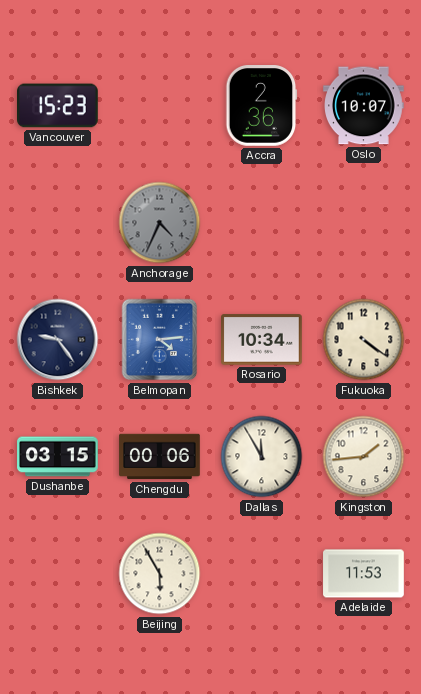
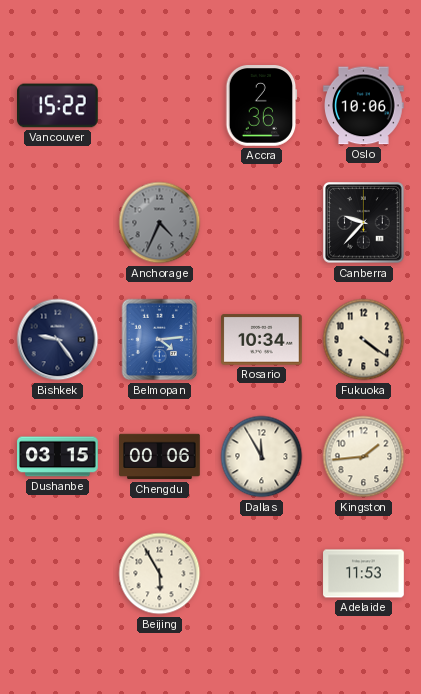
Vancouver: 15:23 -> 15:22
Oslo: 10:07 -> 10:06
Canberra: none -> 9:37
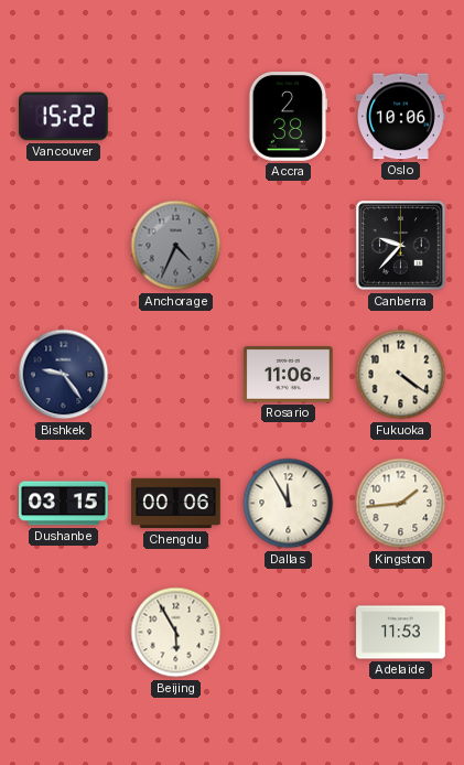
Accra: 2:36 -> 2:38
Belmopan: 4:14 -> none
Rosario: 10:34 -> 11:06
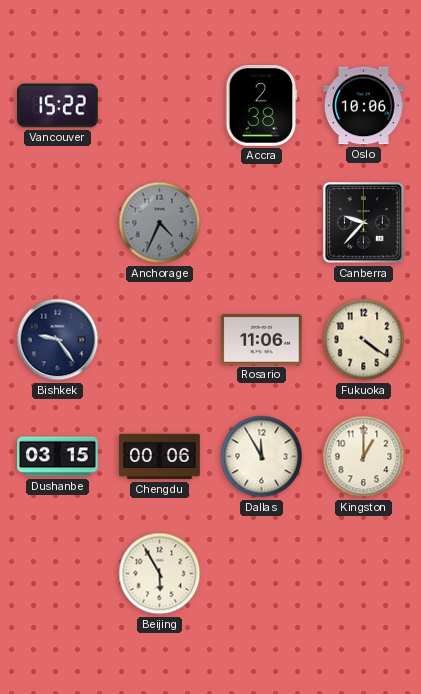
Kingston: 1:44 -> 1:00
Adelaide: 11:53 -> none
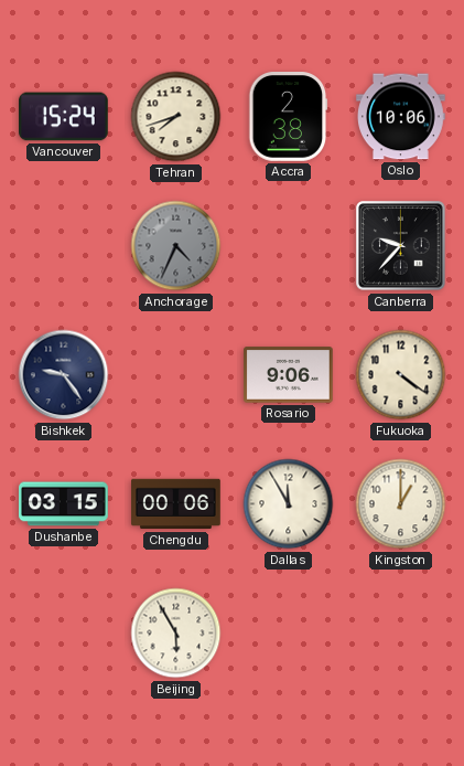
Vancouver: 15:22 -> 15:24
Tehran: none -> 7:42
Rosario: 11:06 -> 9:06
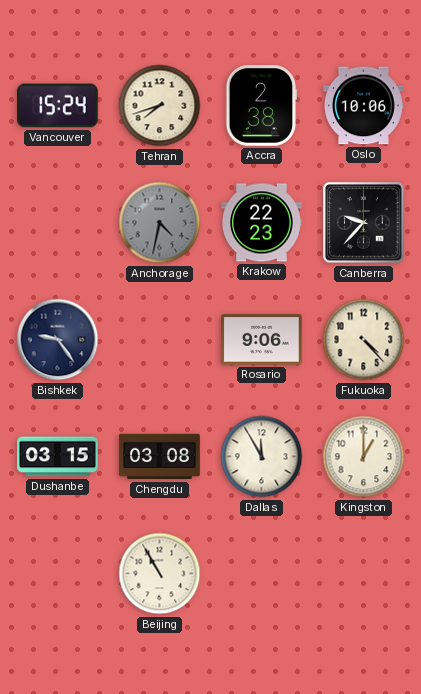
Anchorage: 4:34 -> 4:32
Krakow: none -> 22:23
Fukuoka: 4:21 -> 4:23
Chengdu: 00:06 -> 03:08
Beijing: 5:55 -> 10:55
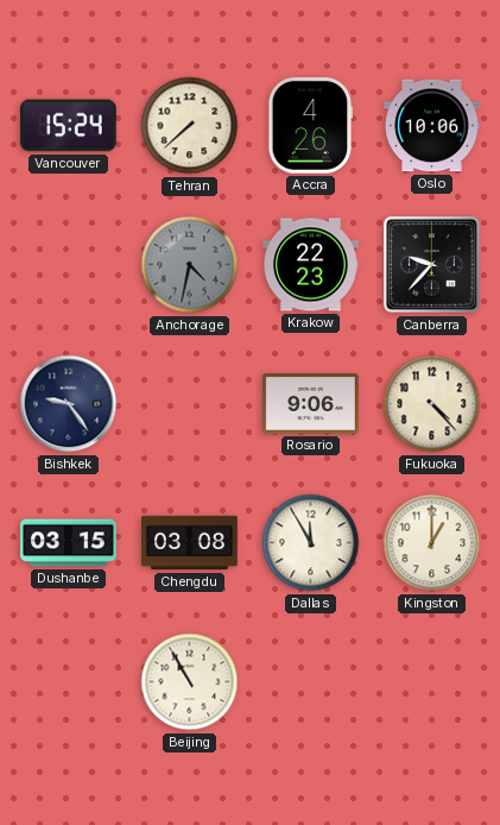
Tehran: 7:42 -> 7:38
Accra: 2:38 -> 4:26
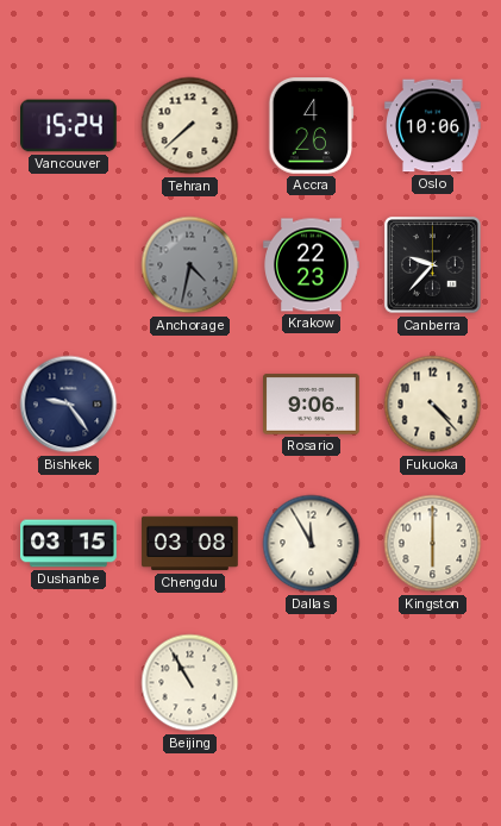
Kingston: 1:00 -> 6:00
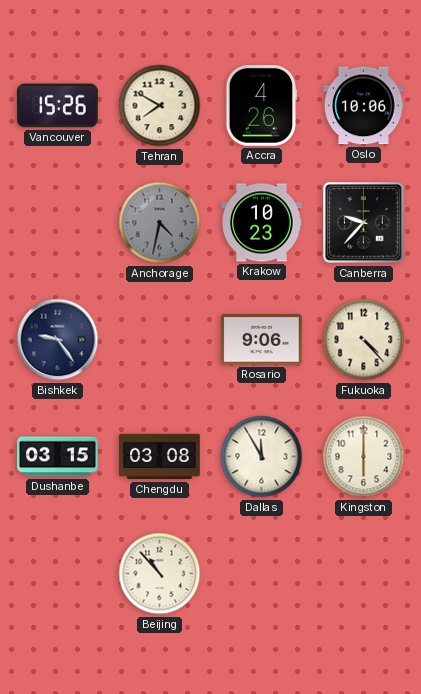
Vancouver: 15:24 -> 15:26
Tehran: 7:38 -> 7:50
Krakow: 22:23 -> 10:23
Beijing: 10:55 -> 10:53
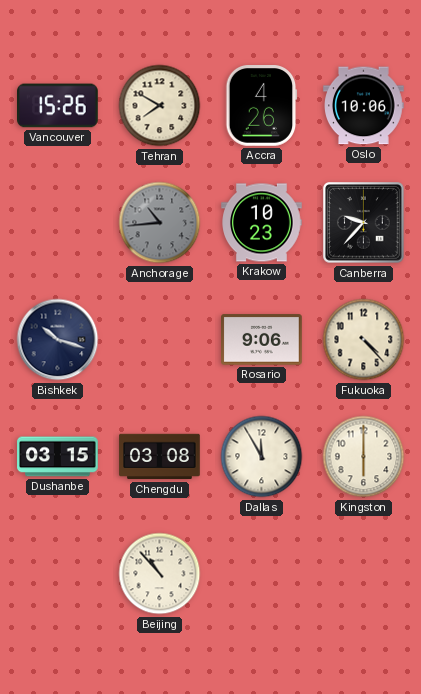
Anchorage: 4:32 -> 10:44
Bishkek: 9:24 -> 10:18
